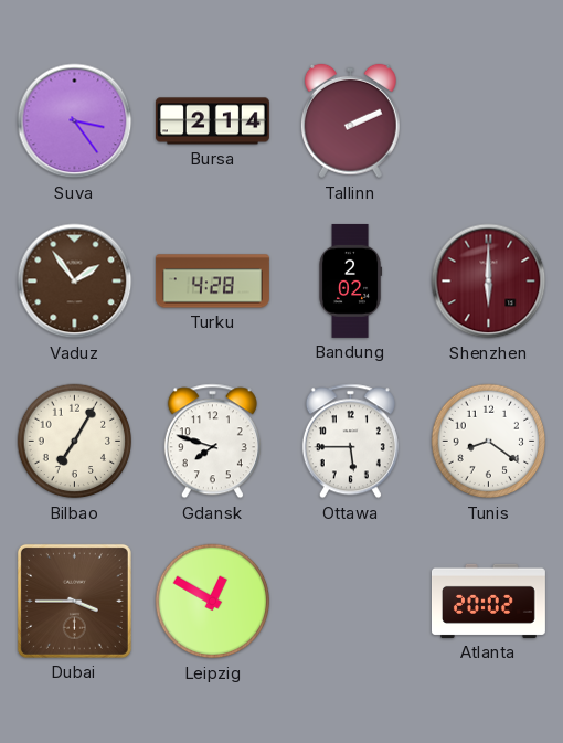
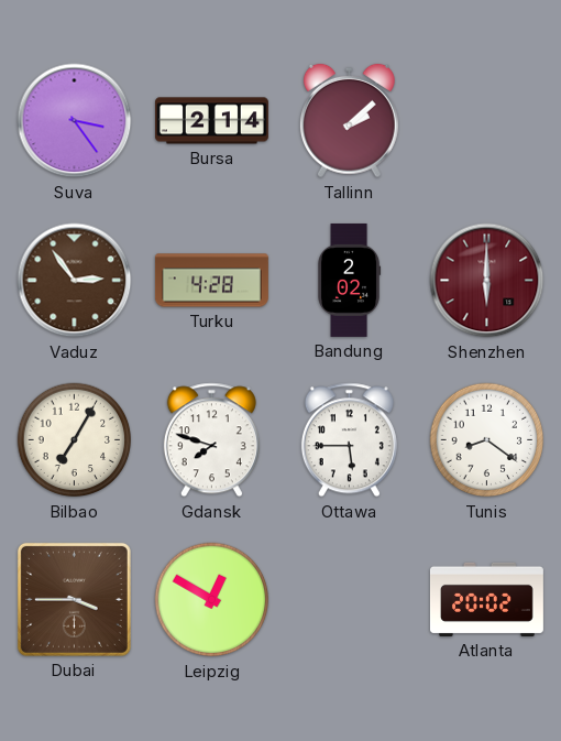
Tallinn: 2:11 -> 2:08
Vaduz: 1:54 -> 2:54
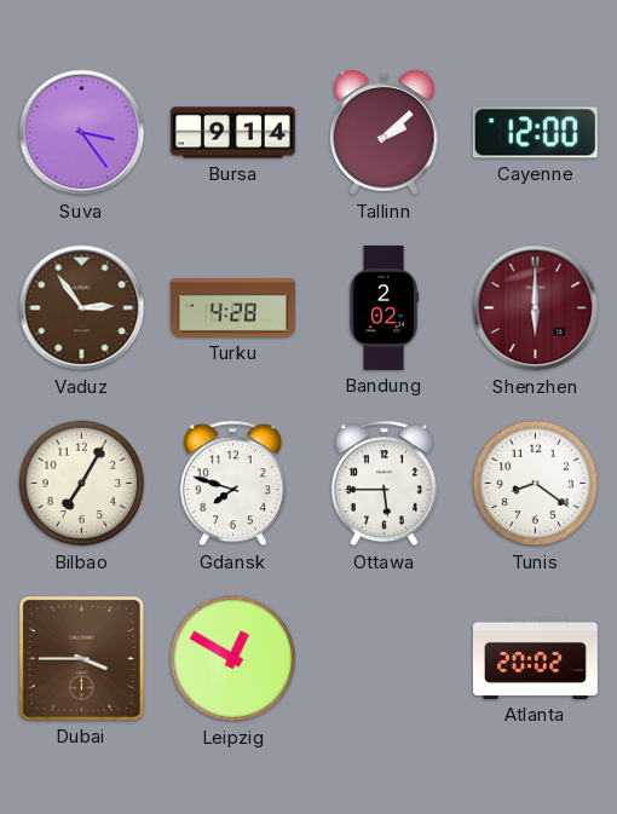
Bursa: 2:14 -> 9:14
Cayenne: none -> 12:00
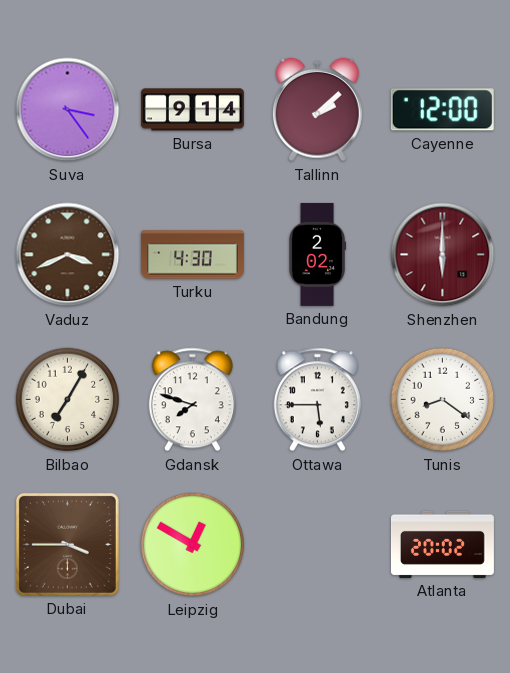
Vaduz: 2:54 -> 3:41
Turku: 4:28 -> 4:30
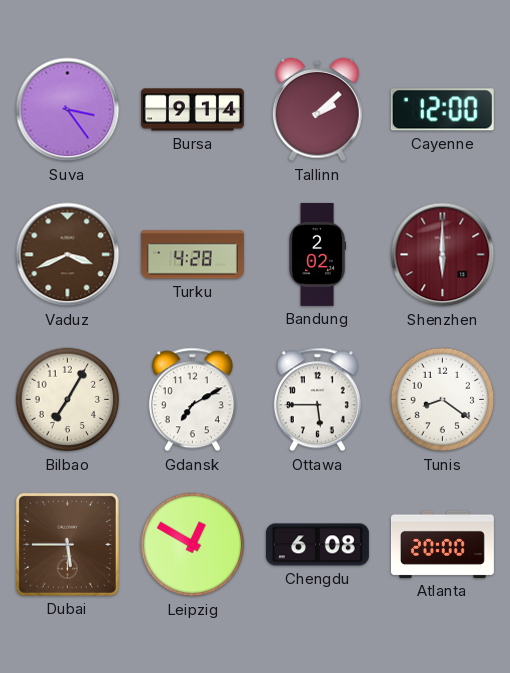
Turku: 4:30 -> 4:28
Gdansk: 7:48 -> 7:10
Dubai: 3:45 -> 5:45
Chengdu: none -> 6:08
Atlanta: 20:02 -> 20:00
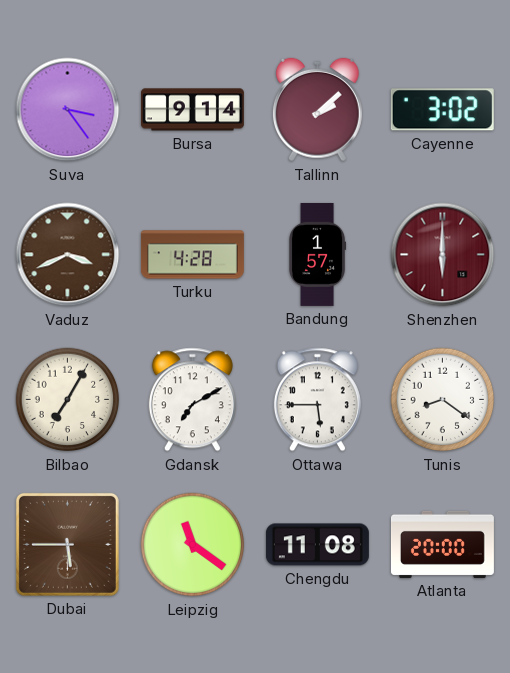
Cayenne: 12:00 -> 3:02
Bandung: 2:02 -> 1:57
Leipzig: 12:50 -> 11:21
Chengdu: 6:08 -> 11:08
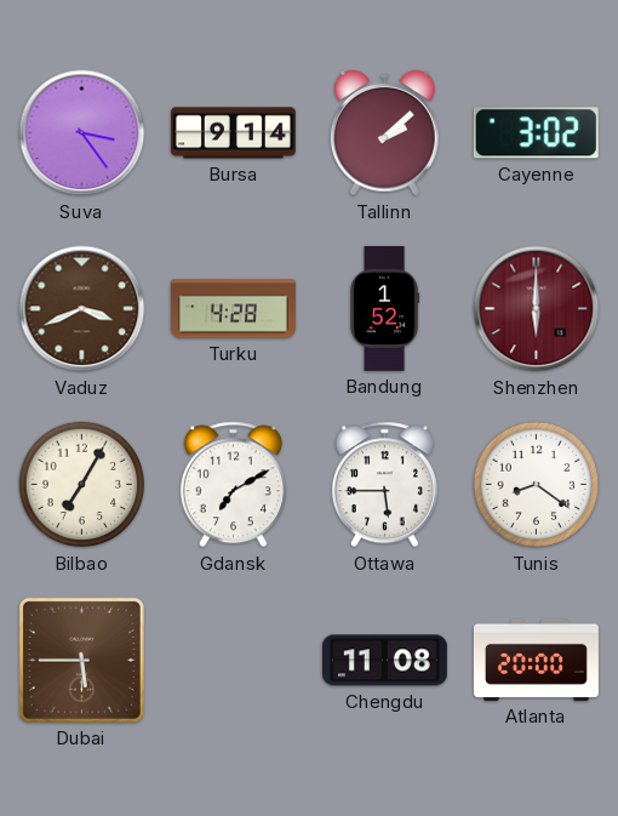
Bandung: 1:57 -> 1:52
Leipzig: 11:21 -> none
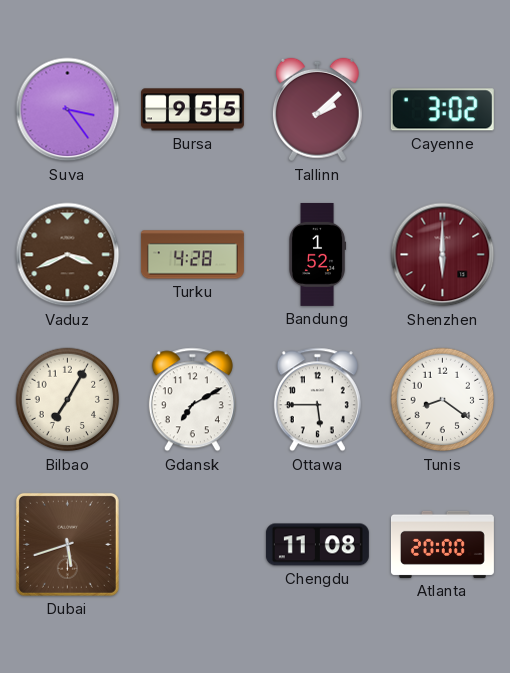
Bursa: 9:14 -> 9:55
Dubai: 5:45 -> 5:42
